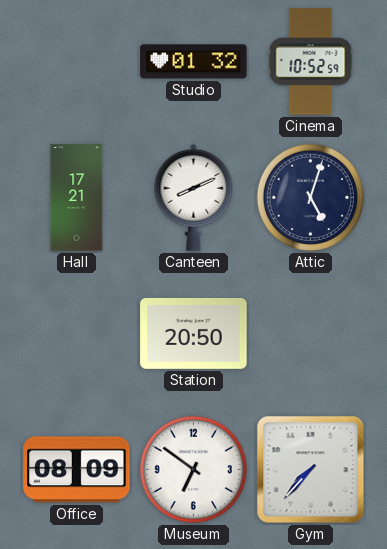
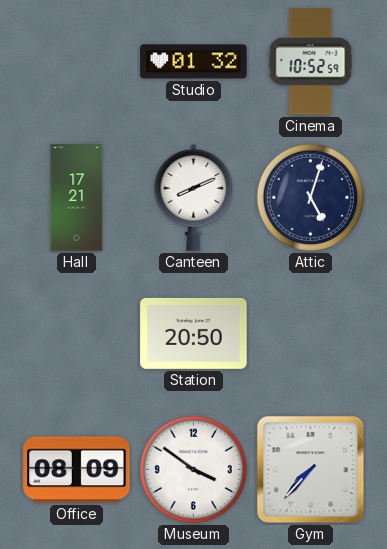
Museum: 6:51 -> 3:51
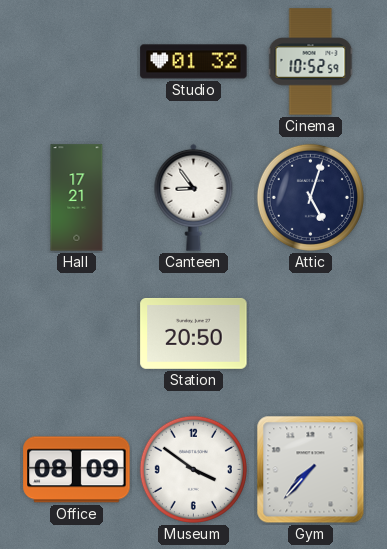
Canteen: 8:11 -> 8:54
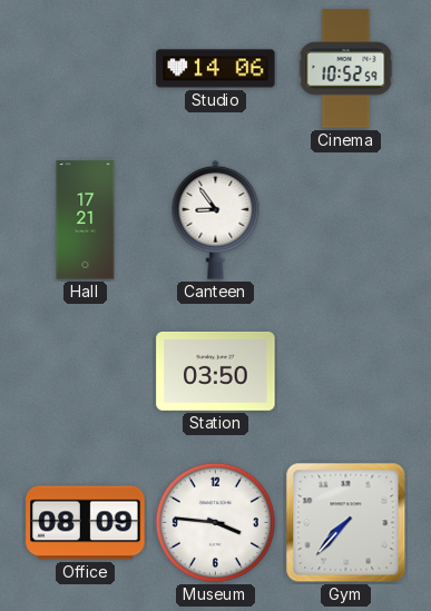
Studio: 01:32 -> 14:06
Attic: 5:03 -> none
Station: 20:50 -> 03:50
Museum: 3:51 -> 3:46
